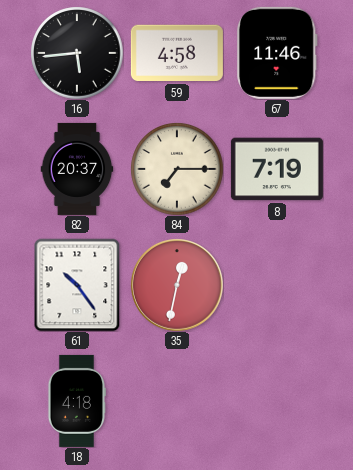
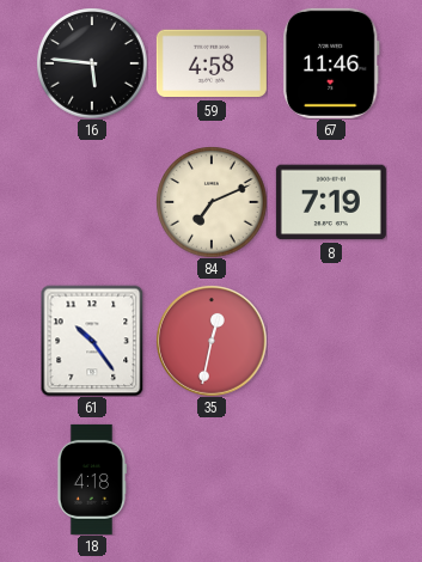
16: 5:44 -> 5:46
82: 20:37 -> none
84: 7:15 -> 7:11
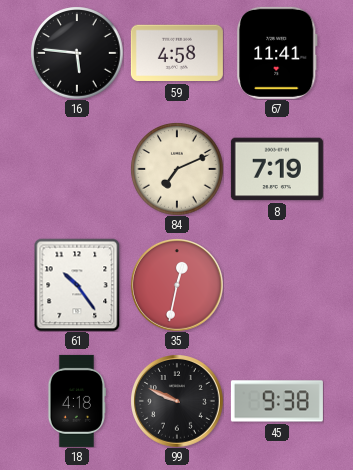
67: 11:46 -> 11:41
99: none -> 9:49
45: none -> 9:38
